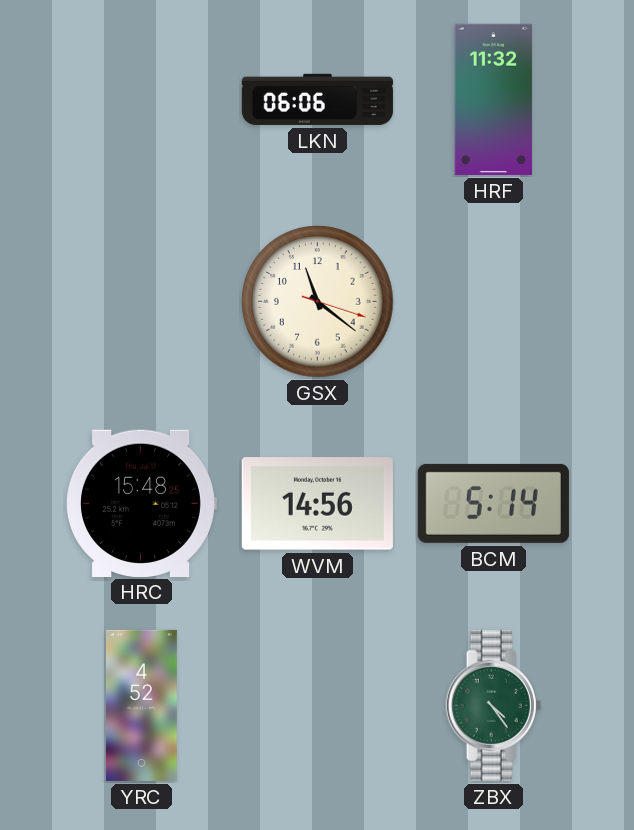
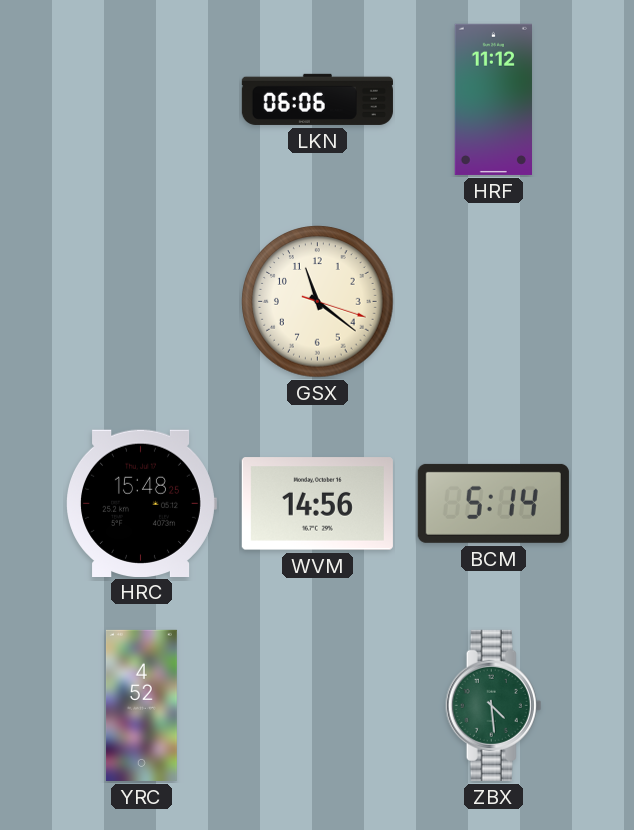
HRF: 11:32 -> 11:12
ZBX: 4:24 -> 4:29
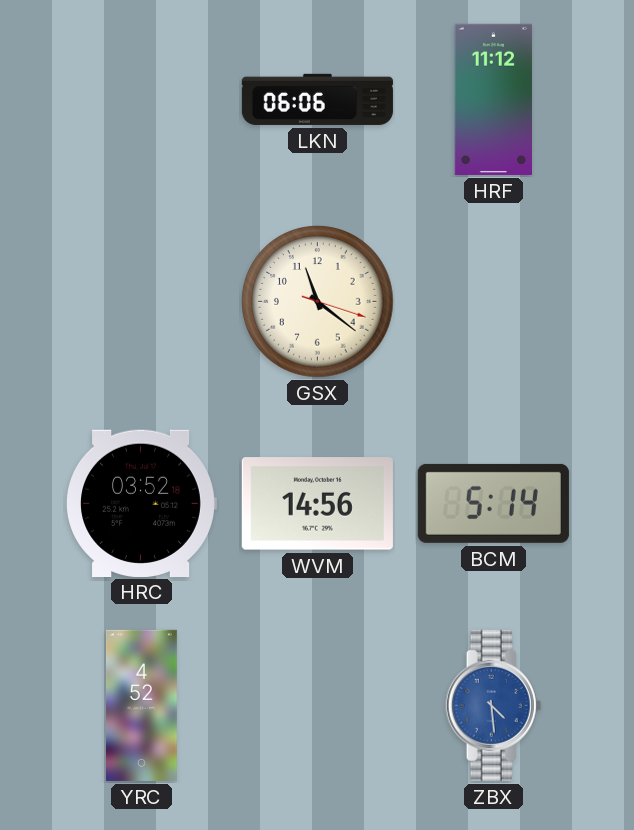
HRC: 15:48 -> 03:52
ZBX dial: green -> blue
